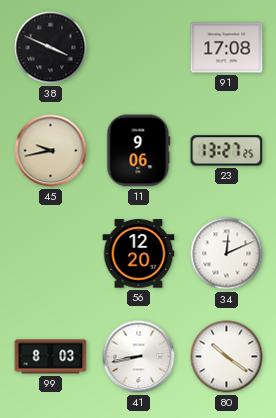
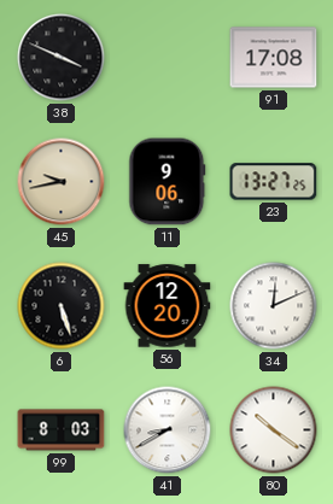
6: none -> 5:27
41: 8:43 -> 8:40
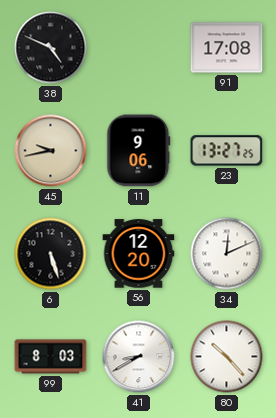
38: 3:49 -> 4:49
80: 10:21 -> 10:23
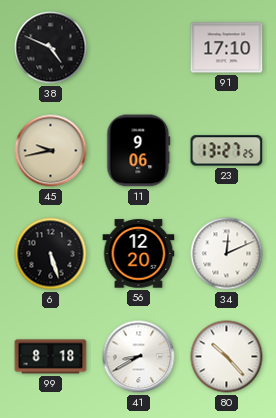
91: 17:08 -> 17:10
99: 8:03 -> 8:18
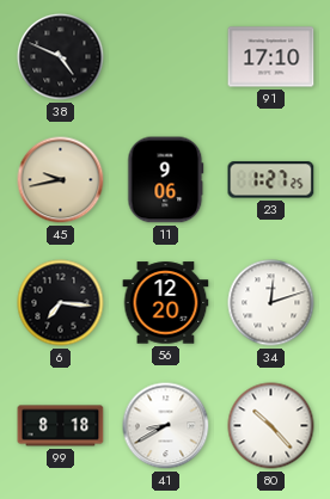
23: 13:27 -> 1:27
6: 5:27 -> 7:16
34: 12:11 -> 12:12
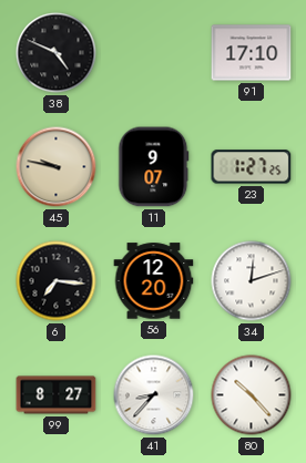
45: 9:43 -> 9:47
11: 9:06 -> 9:07
99: 8:18 -> 8:27
41: 8:40 -> 8:37
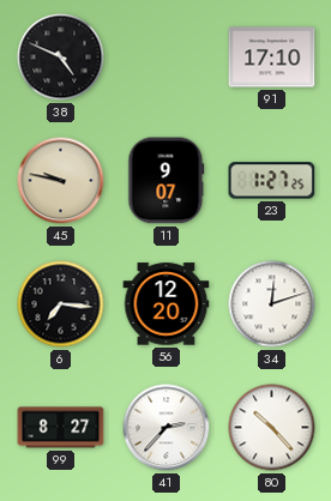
41: 8:37 -> 2:37
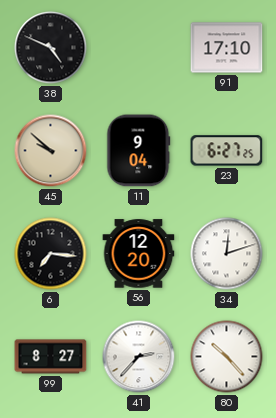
45: 9:47 -> 9:52
11: 9:07 -> 9:04
23: 1:27 -> 6:27
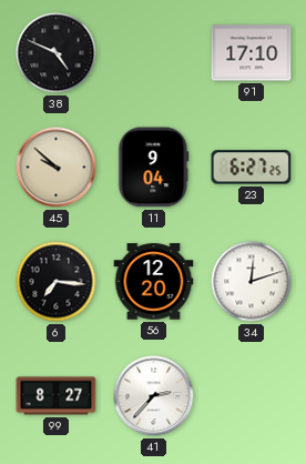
80: 10:23 -> none
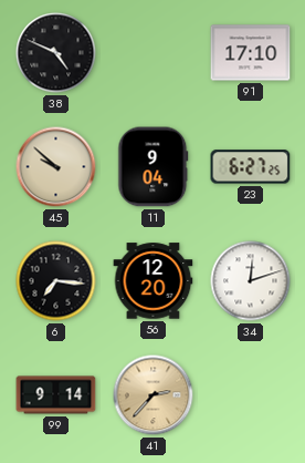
99: 8:27 -> 9:14
41 dial: white -> champagne
